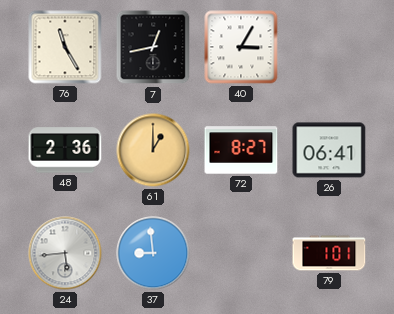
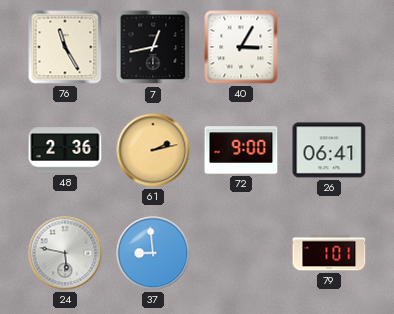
61: 1:00 -> 2:13
72: 8:27 -> 9:00
24: 5:44 -> 5:47
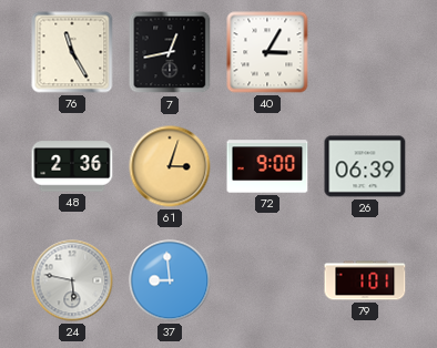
61: 2:13 -> 3:03
26: 06:41 -> 06:39
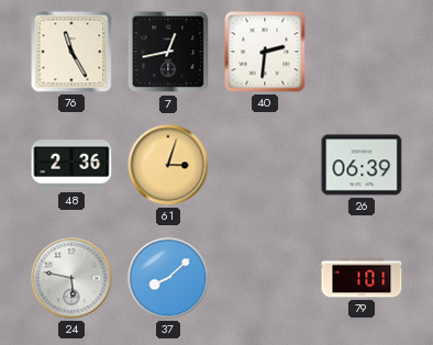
40: 3:05 -> 2:31
72: 9:00 -> none
37: 8:59 -> 8:08
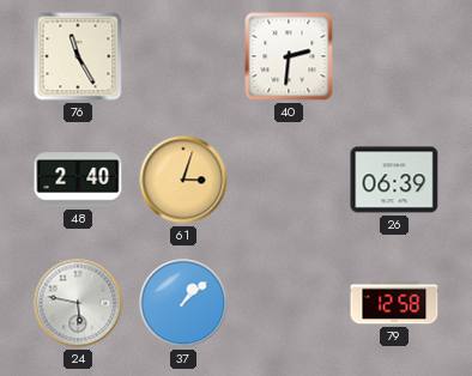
7: 12:43 -> none
48: 2:36 -> 2:40
37: 8:08 -> 1:08
79: 1:01 -> 12:58
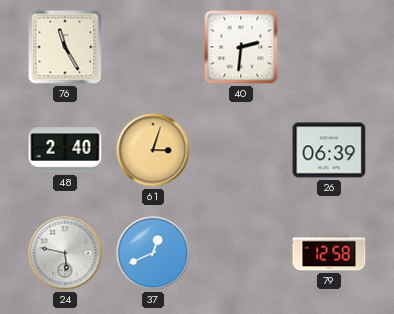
37: 1:08 -> 12:41
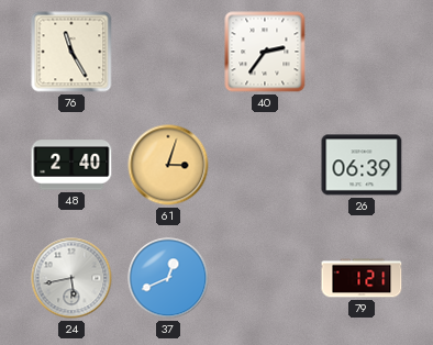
40: 2:31 -> 2:36
24: 5:47 -> 5:43
79: 12:58 -> 1:21
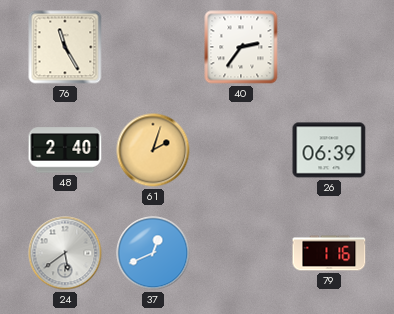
61: 3:03 -> 2:03
24: 5:43 -> 5:39
79: 1:21 -> 1:16
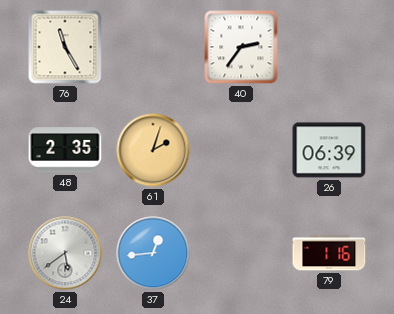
48: 2:40 -> 2:35
37: 12:41 -> 12:44
